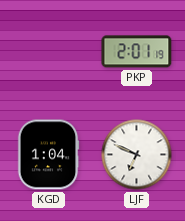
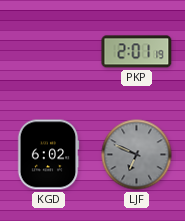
KGD: 1:04 -> 6:02
LJF dial: white -> grey
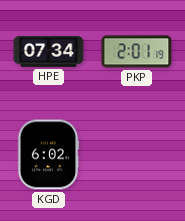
HPE: none -> 07:34
LJF: 6:49 -> none
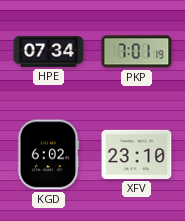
PKP: 2:01 -> 7:01
XFV: none -> 23:10
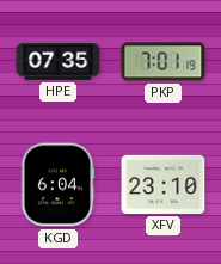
HPE: 07:34 -> 07:35
KGD: 6:02 -> 6:04
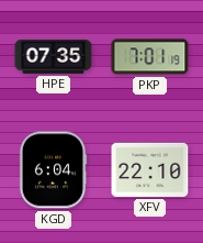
XFV: 23:10 -> 22:10
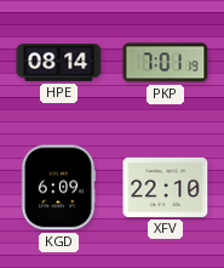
HPE: 07:35 -> 08:14
KGD: 6:04 -> 6:09
